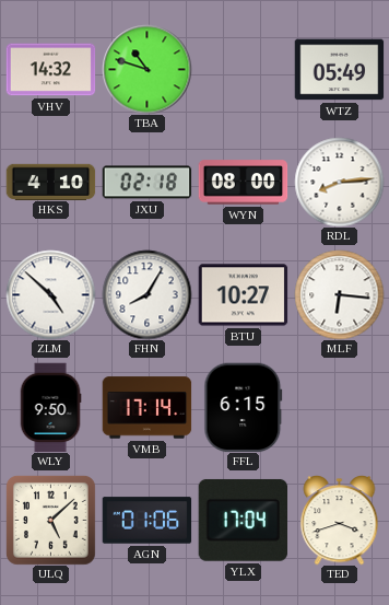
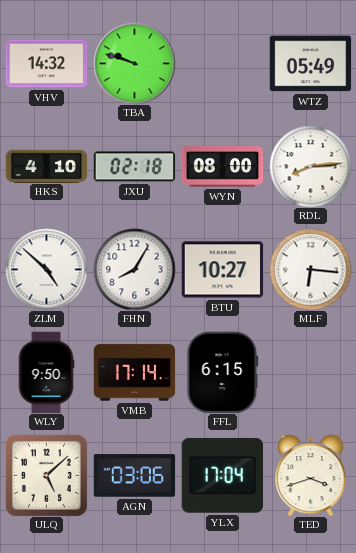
TBA: 10:48 -> 9:48
AGN: 01:06 -> 03:06
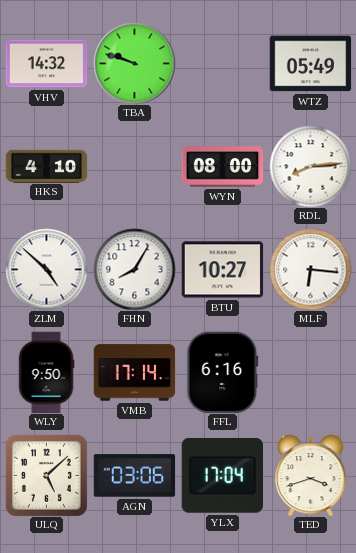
JXU: 02:18 -> none
FFL: 6:15 -> 6:16
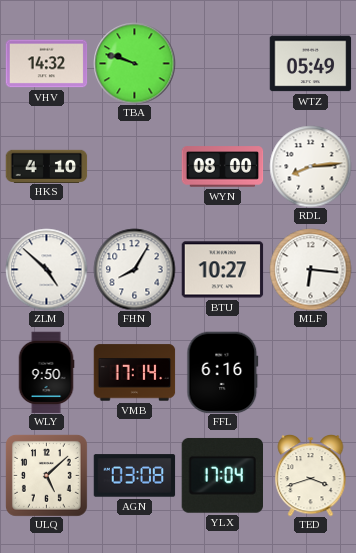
AGN: 03:06 -> 03:08
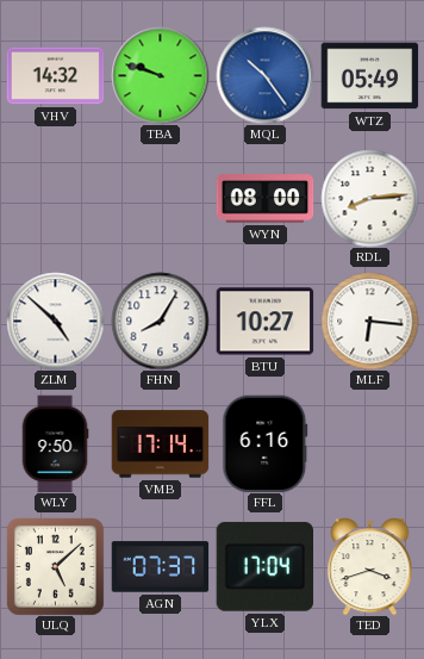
MQL: none -> 10:24
HKS: 4:10 -> none
AGN: 03:08 -> 07:37
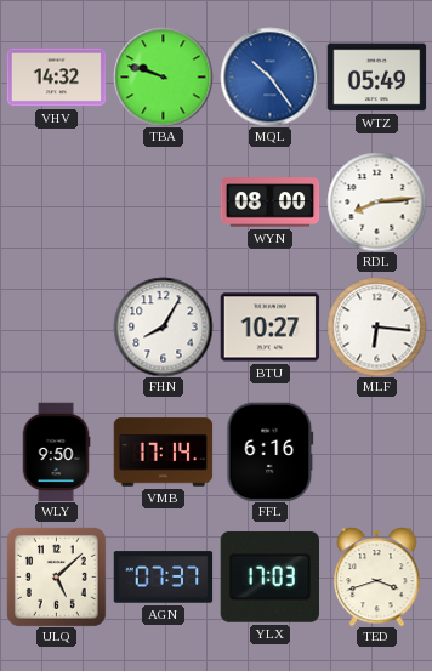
ZLM: 4:52 -> none
YLX: 17:04 -> 17:03
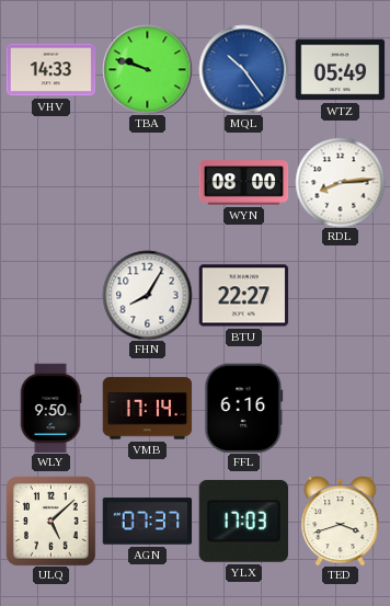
VHV: 14:32 -> 14:33
BTU: 10:27 -> 22:27
MLF: 6:16 -> none
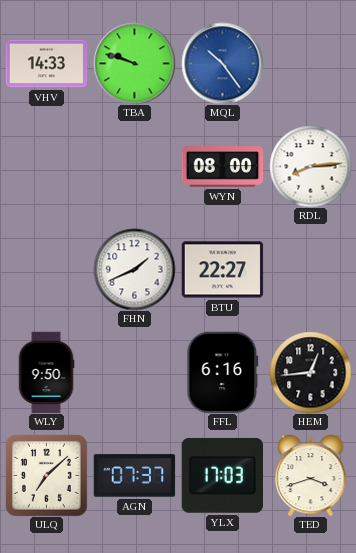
WTZ: 05:49 -> none
FHN: 8:05 -> 1:41
VMB: 17:14 -> none
HEM: none -> 12:44
ULQ: 5:08 -> 7:08
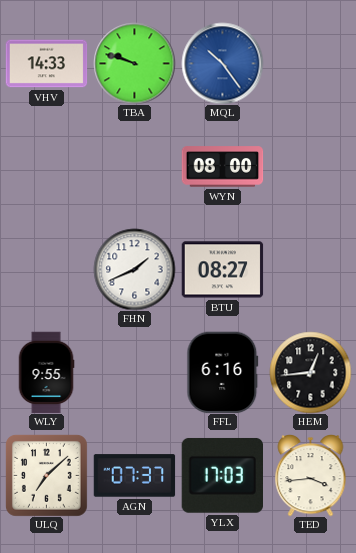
RDL: 8:14 -> none
BTU: 22:27 -> 08:27
WLY: 9:50 -> 9:55
TED: 3:42 -> 3:44
